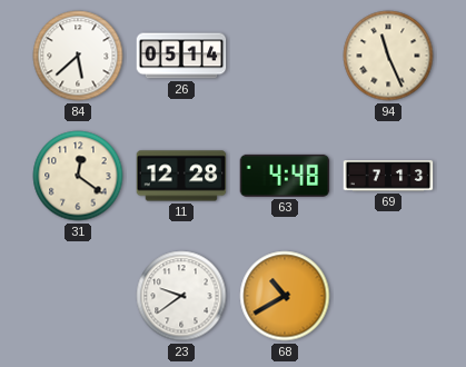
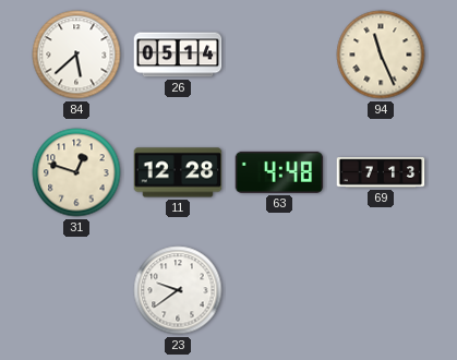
31: 12:21 -> 12:48
68: 10:40 -> none
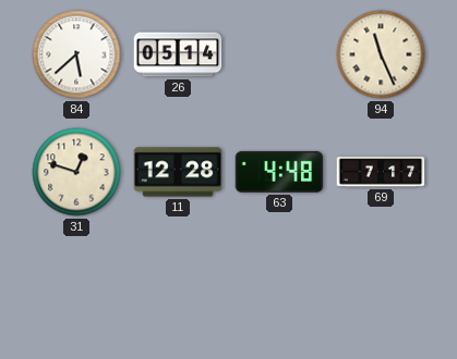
69: 7:13 -> 7:17
23: 9:39 -> none
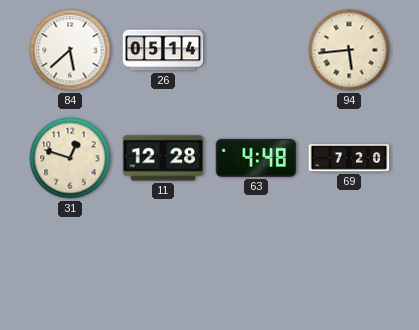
94: 11:26 -> 5:44
69: 7:17 -> 7:20
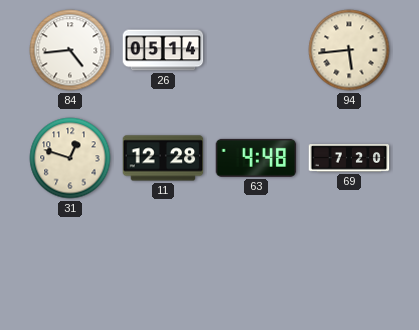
84: 5:38 -> 4:44
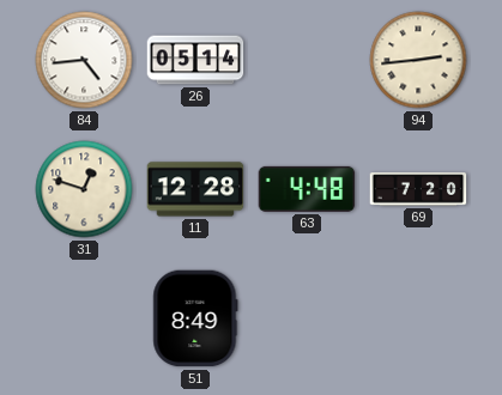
94: 5:44 -> 2:44
51: none -> 8:49
